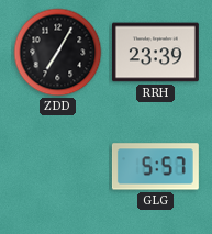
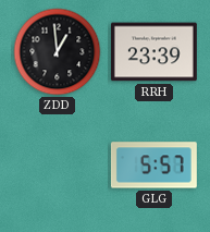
ZDD: 7:05 -> 12:59
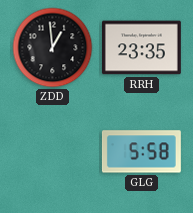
RRH: 23:39 -> 23:35
GLG: 5:57 -> 5:58
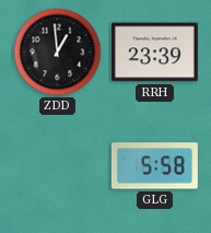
RRH: 23:35 -> 23:39
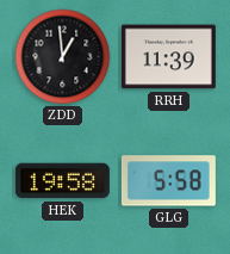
RRH: 23:39 -> 11:39
HEK: none -> 19:58
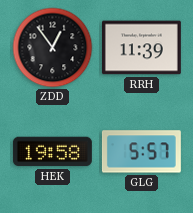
ZDD: 12:59 -> 12:54
GLG: 5:58 -> 5:57
